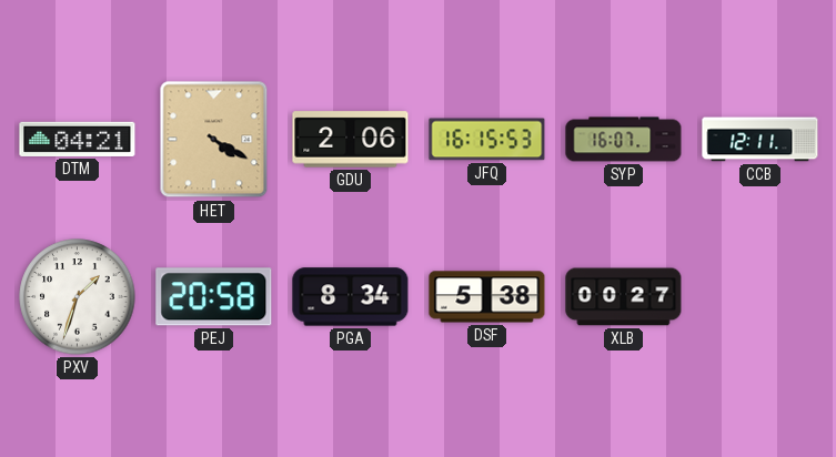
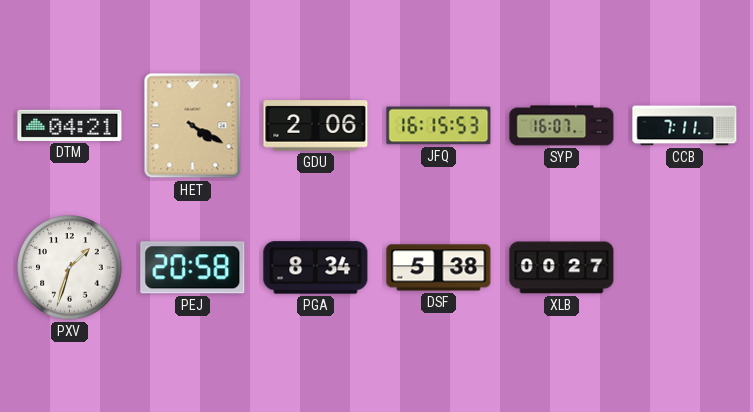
CCB: 12:11 -> 7:11
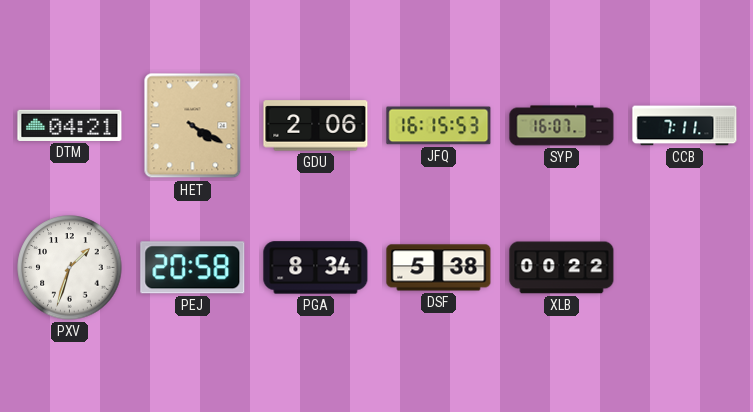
XLB: 00:27 -> 00:22
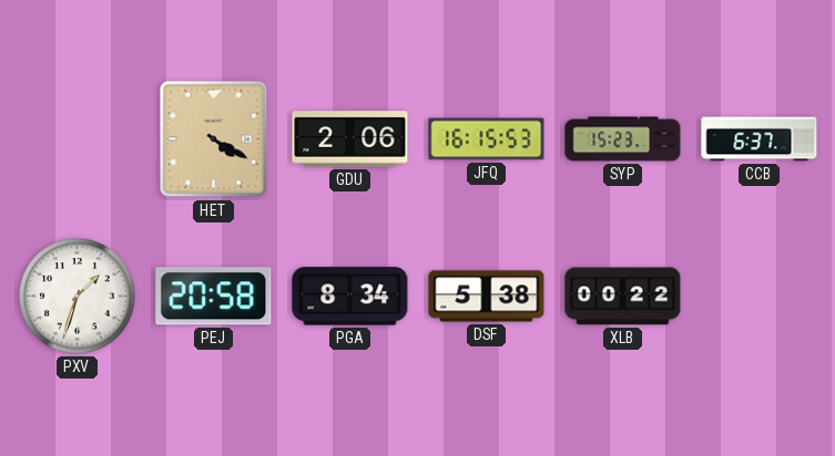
DTM: 04:21 -> none
SYP: 16:07 -> 15:23
CCB: 7:11 -> 6:37
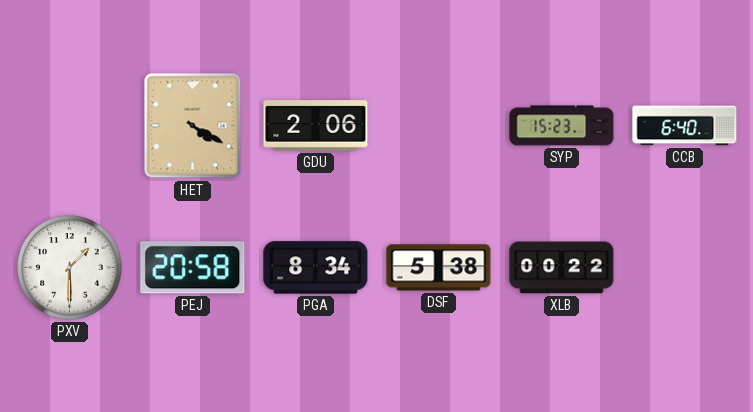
JFQ: 16:15 -> none
CCB: 6:37 -> 6:40
PXV: 1:33 -> 1:30
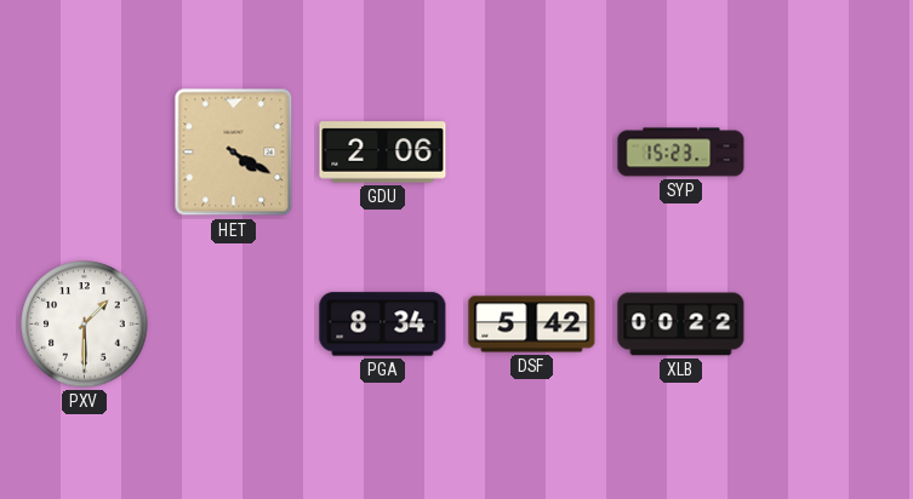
CCB: 6:40 -> none
PEJ: 20:58 -> none
DSF: 5:38 -> 5:42
